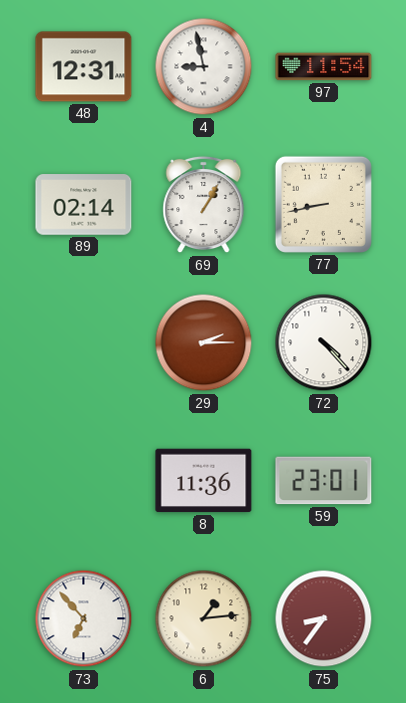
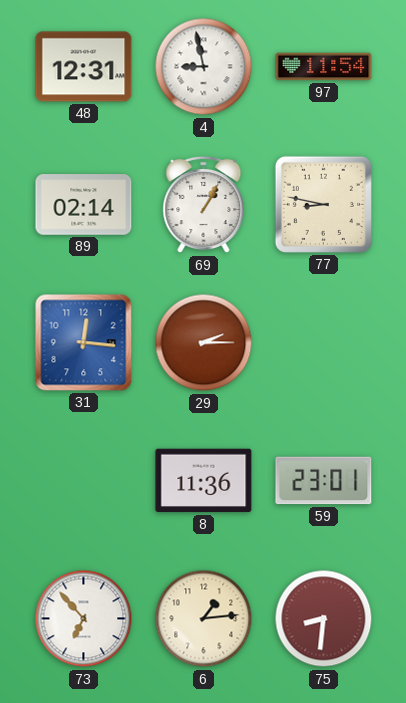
77: 8:43 -> 8:47
31: none -> 12:16
72: 4:23 -> none
75: 8:36 -> 8:31
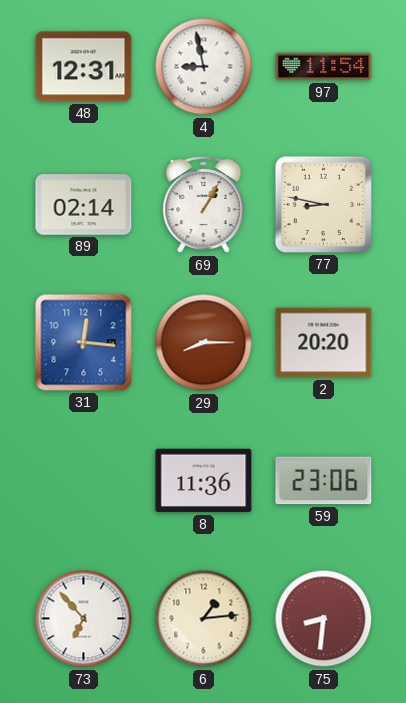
29: 2:15 -> 8:15
2: none -> 20:20
59: 23:01 -> 23:06
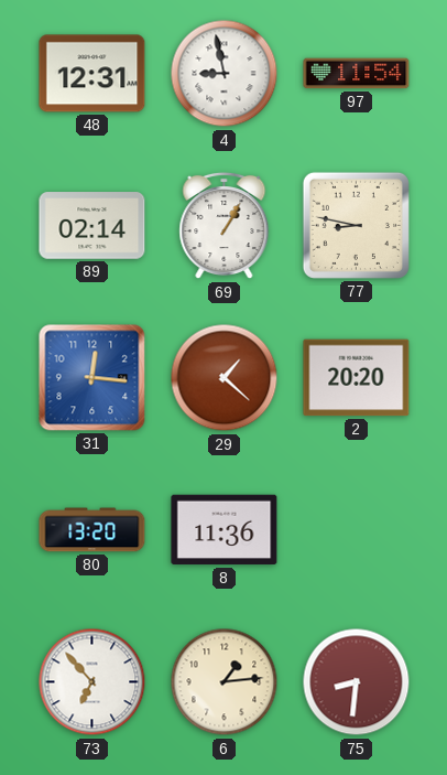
29: 8:15 -> 1:22
80: none -> 13:20
59: 23:06 -> none
